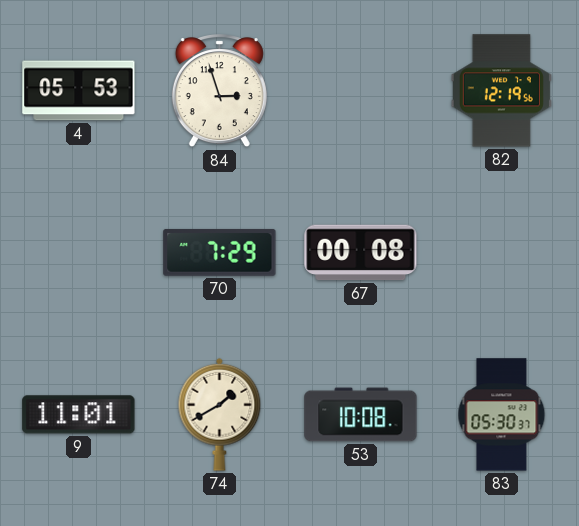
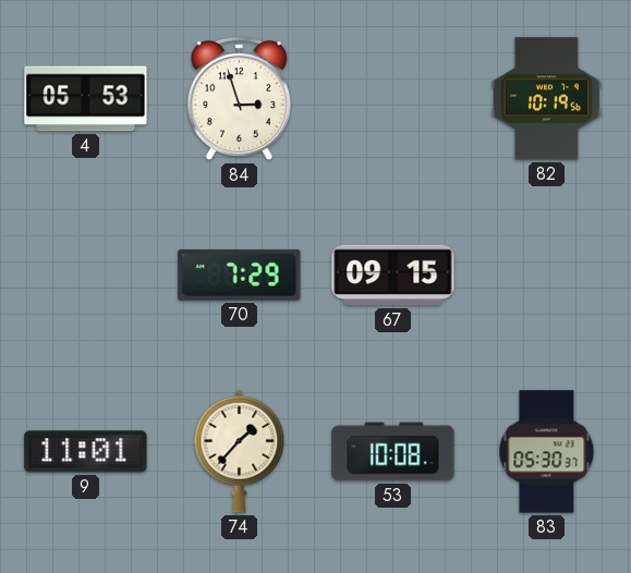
82: 12:19 -> 10:19
67: 00:08 -> 09:15
74: 1:40 -> 1:37
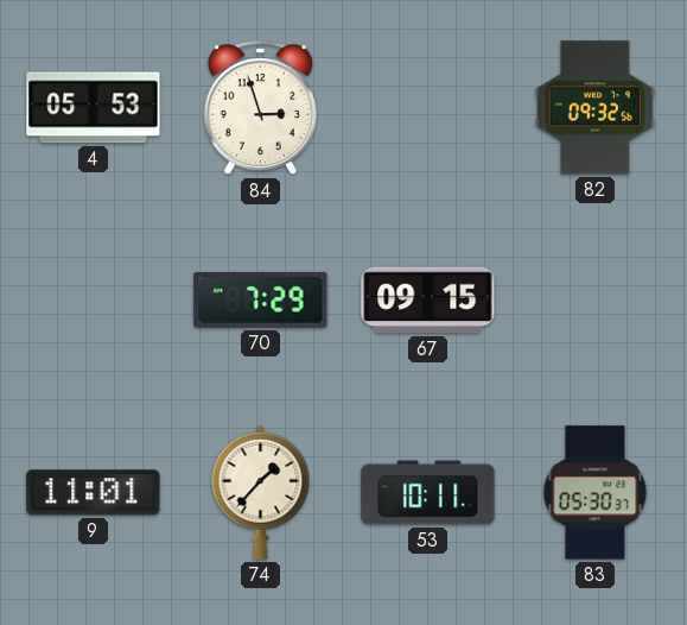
82: 10:19 -> 09:32
53: 10:08 -> 10:11
